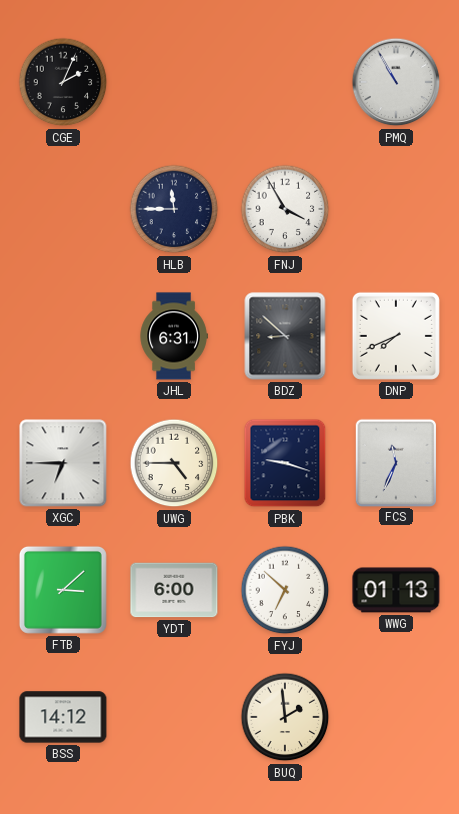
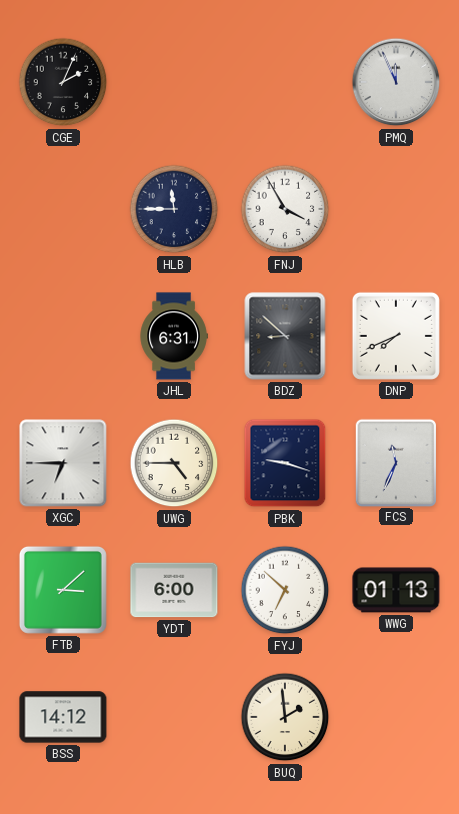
PMQ: 10:55 -> 11:56
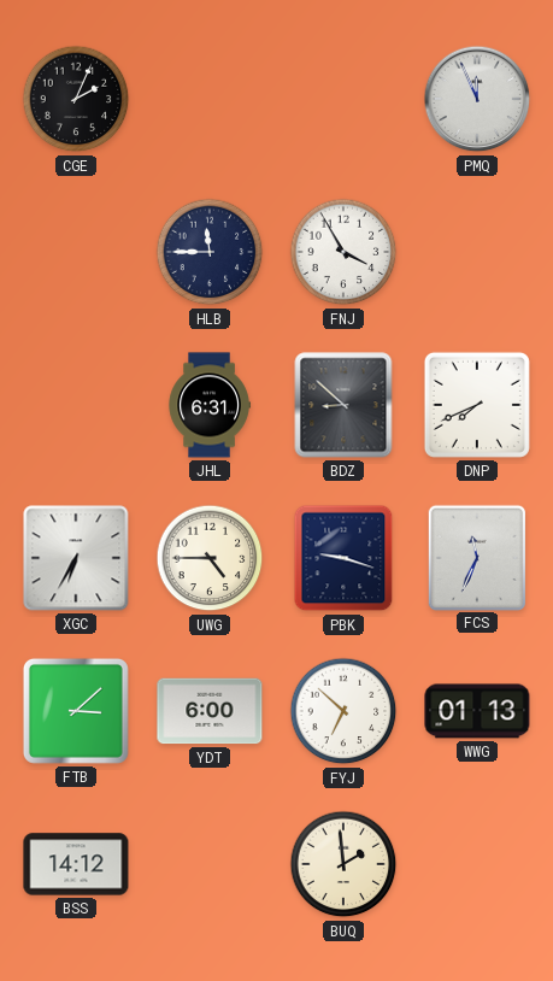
XGC: 6:45 -> 6:35
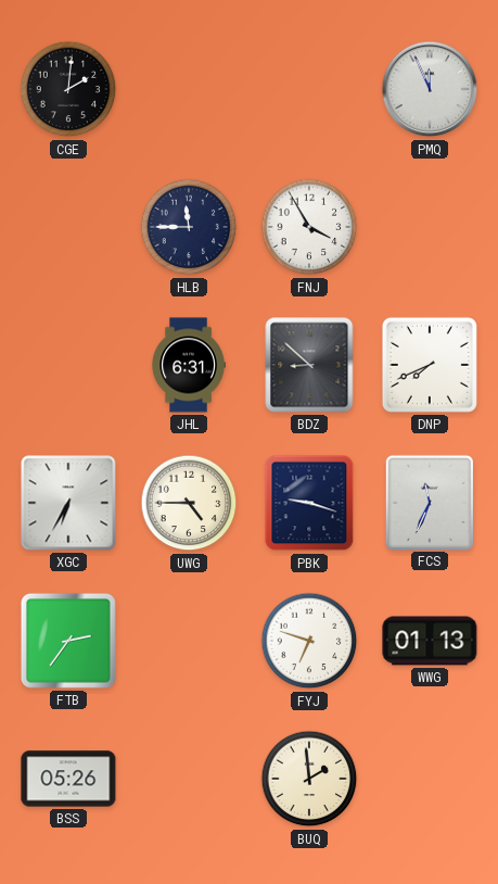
CGE: 2:04 -> 2:01
FTB: 3:08 -> 2:36
YDT: 6:00 -> none
FYJ: 6:52 -> 6:48
BSS: 14:12 -> 05:26
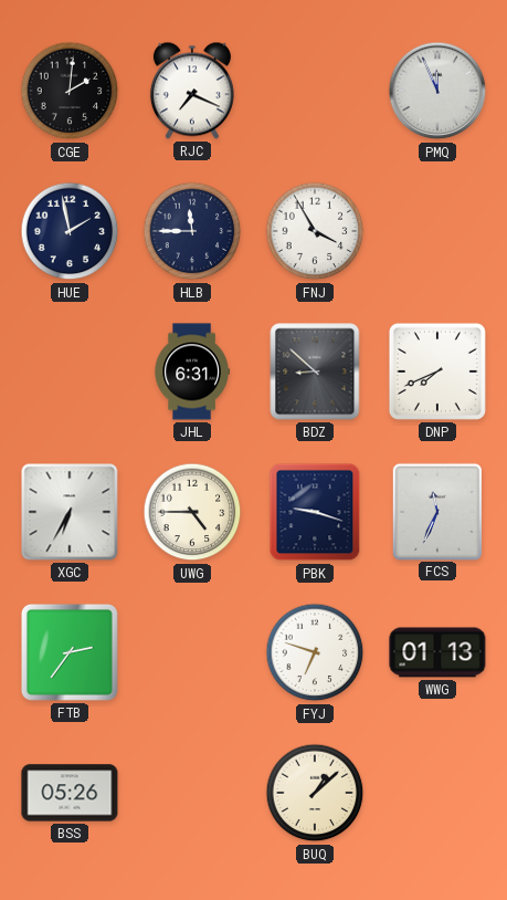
RJC: none -> 7:19
HUE: none -> 1:58
BUQ: 1:59 -> 1:08
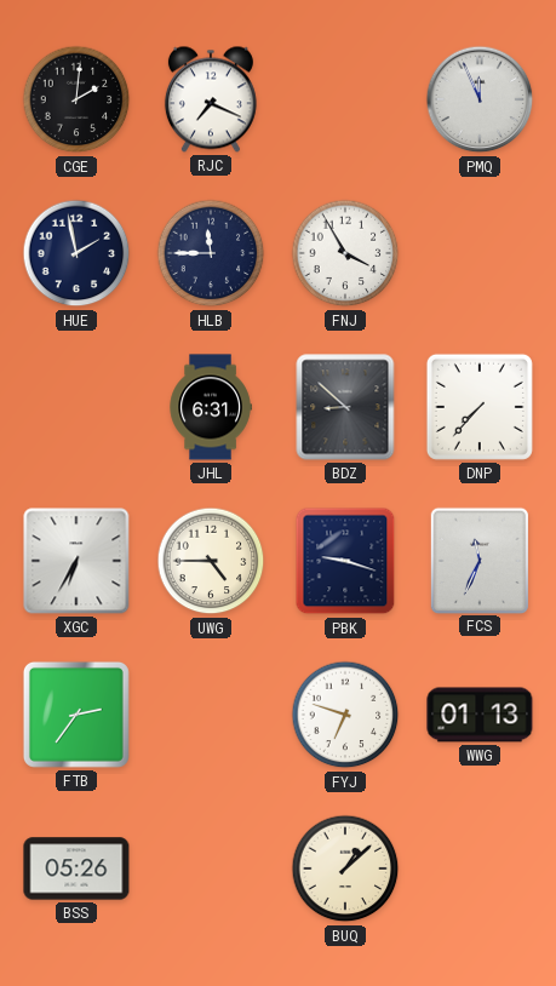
DNP: 7:41 -> 7:37
